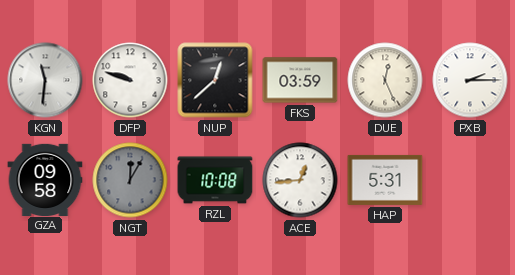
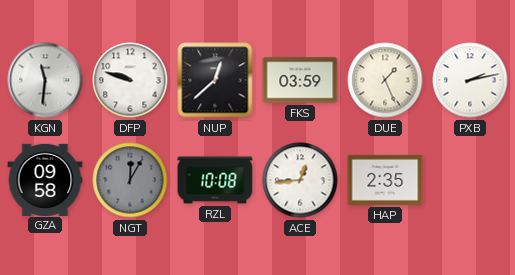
DUE: 12:26 -> 1:26
PXB: 2:15 -> 2:13
HAP: 5:31 -> 2:35
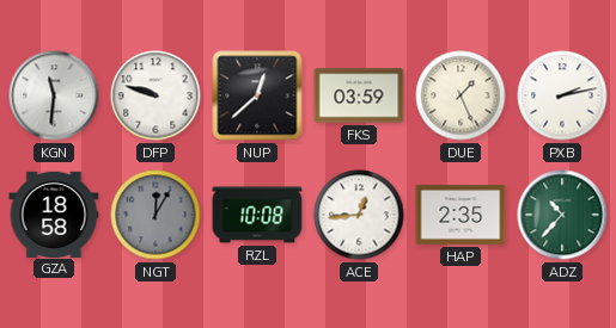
GZA: 09:58 -> 18:58
ADZ: none -> 10:37
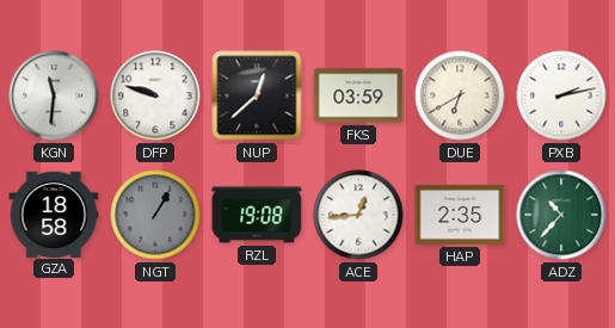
DUE: 1:26 -> 6:40
NGT: 12:05 -> 1:05
RZL: 10:08 -> 19:08
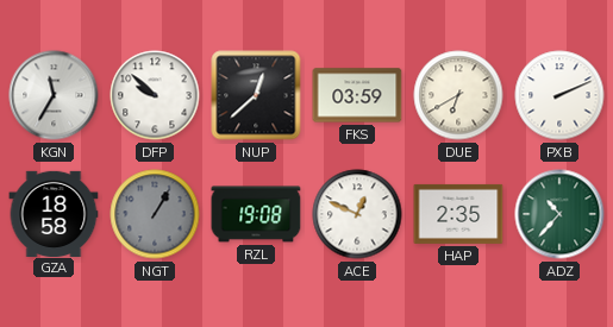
KGN: 11:31 -> 11:35
DFP: 9:48 -> 9:52
PXB: 2:13 -> 2:11
ACE: 12:44 -> 12:49
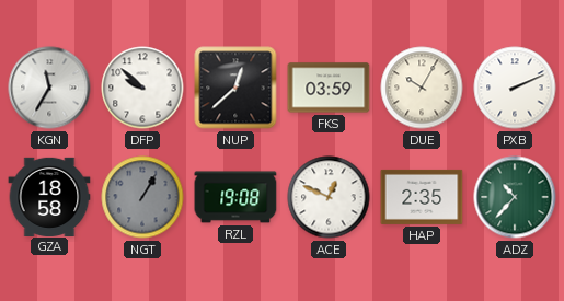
DUE: 6:40 -> 10:05
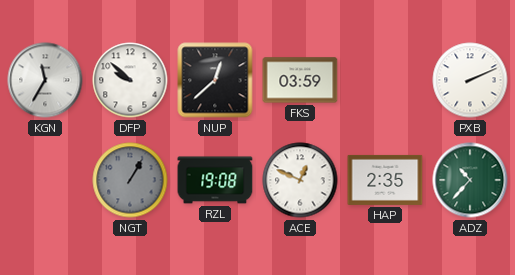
DUE: 10:05 -> none
GZA: 18:58 -> none
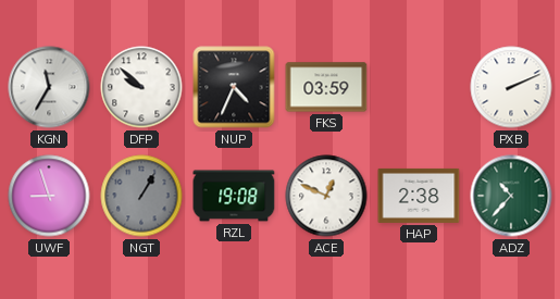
NUP: 12:38 -> 4:34
UWF: none -> 8:57
HAP: 2:35 -> 2:38
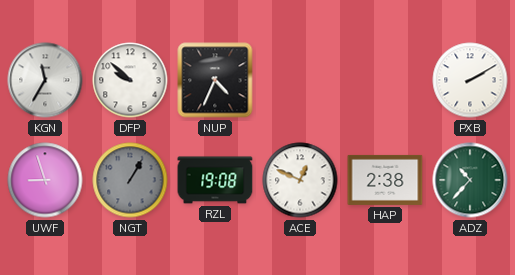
FKS: 03:59 -> none
PXB: 2:11 -> 2:10
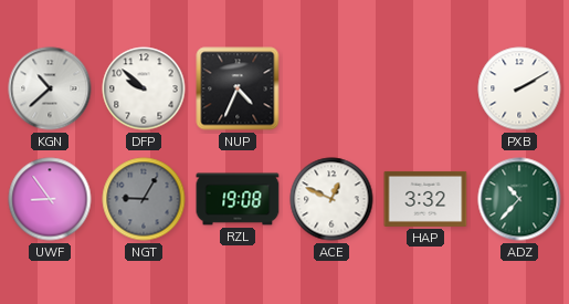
KGN: 11:35 -> 10:38
UWF: 8:57 -> 8:54
NGT: 1:05 -> 9:05
HAP: 2:38 -> 3:32
